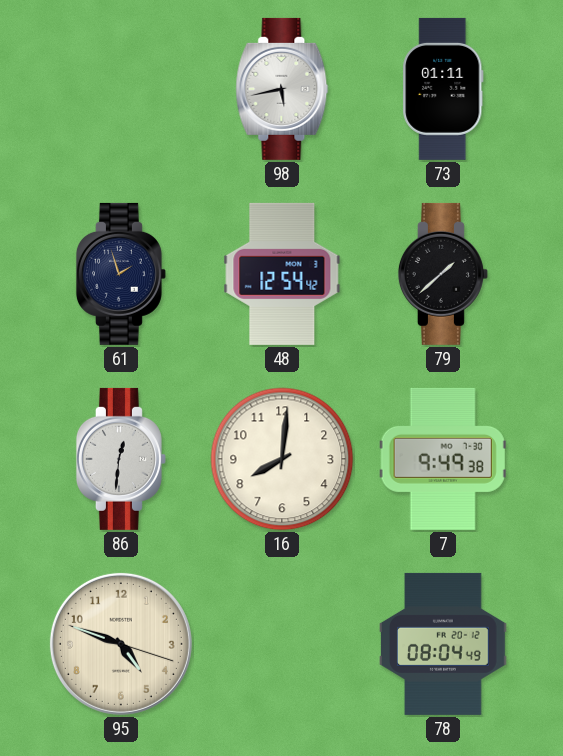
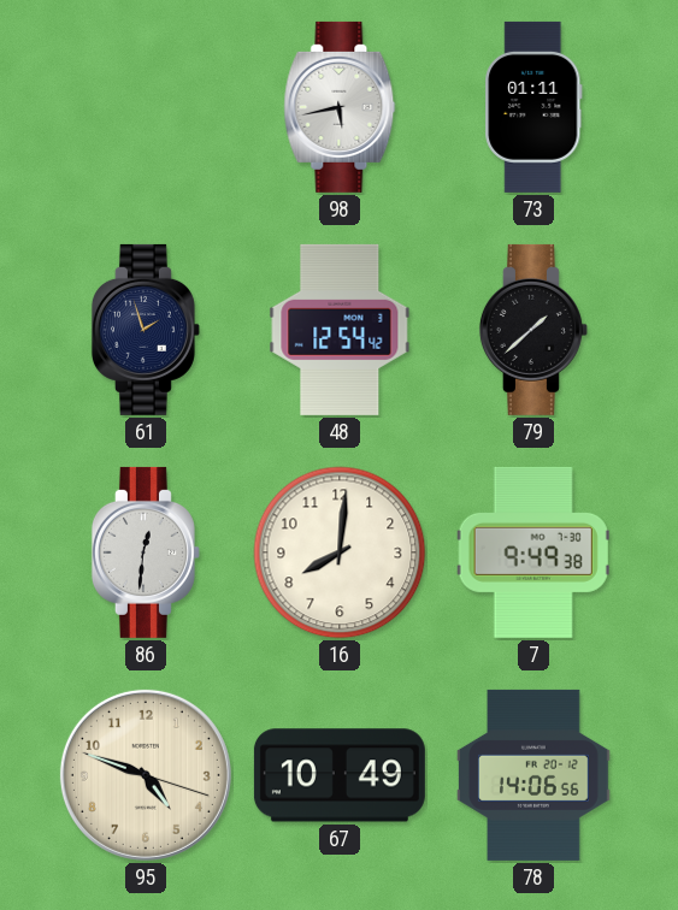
67: none -> 10:49
78: 08:04 -> 14:06
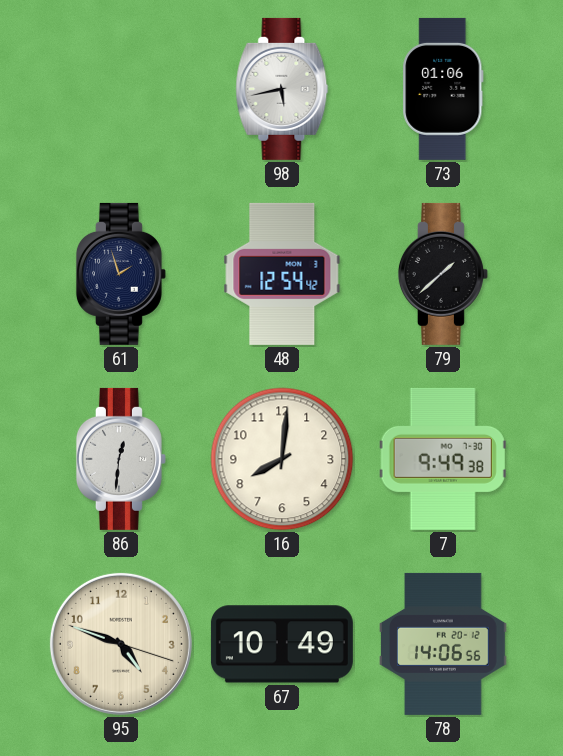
73: 01:11 -> 01:06
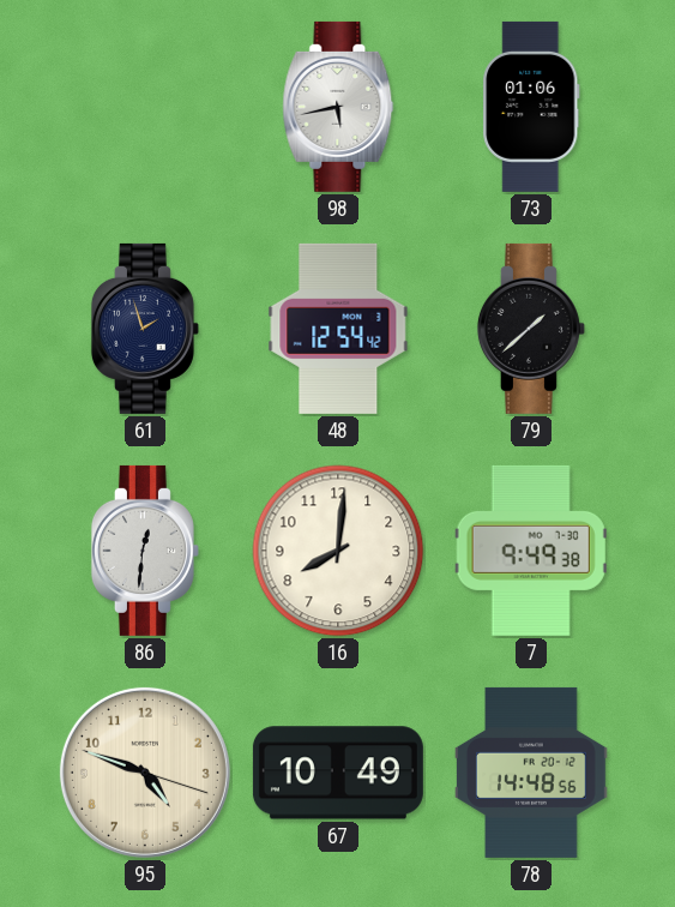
78: 14:06 -> 14:48
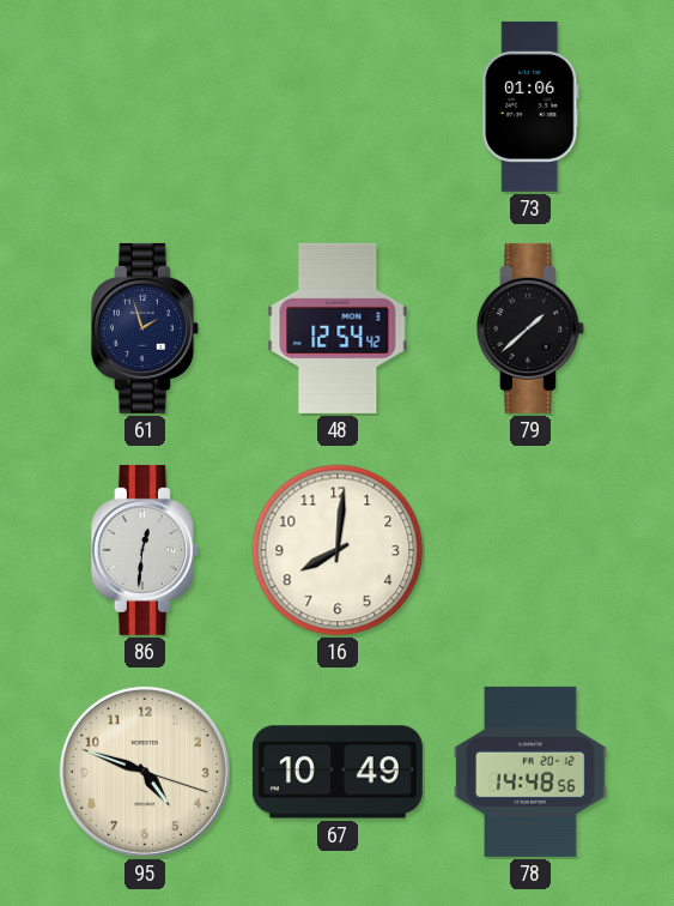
98: 5:43 -> none
7: 9:49 -> none
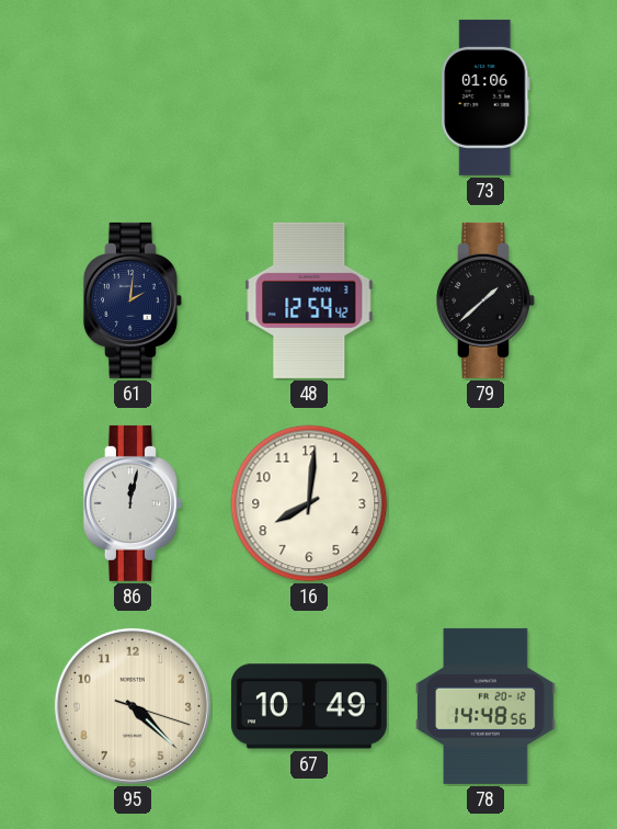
61: 1:57 -> 2:01
86: 12:31 -> 12:02
95: 4:48 -> 4:22
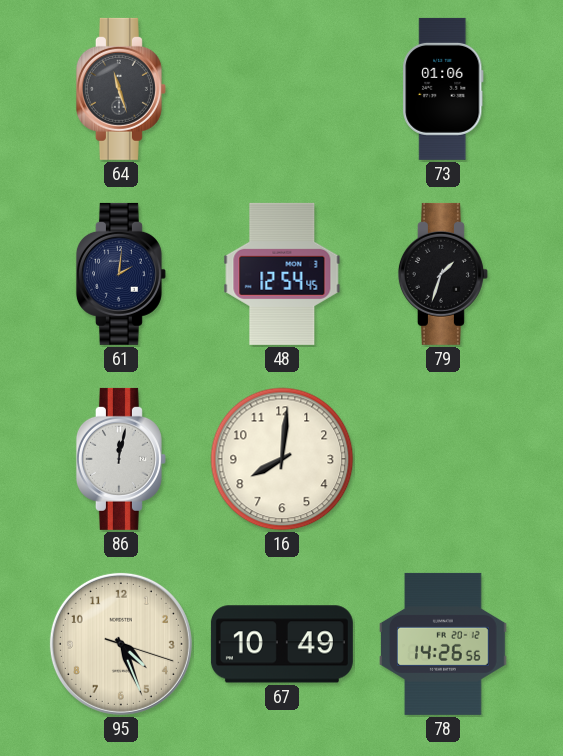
64: none -> 11:27
48: 12:54:42 -> 12:54:45
79: 1:38 -> 1:33
95: 4:22 -> 4:26
78: 14:48 -> 14:26
